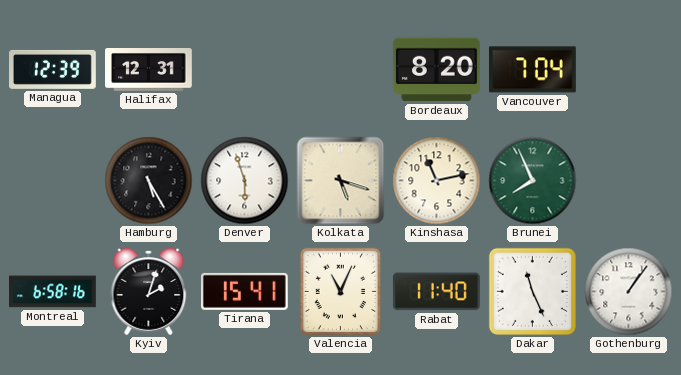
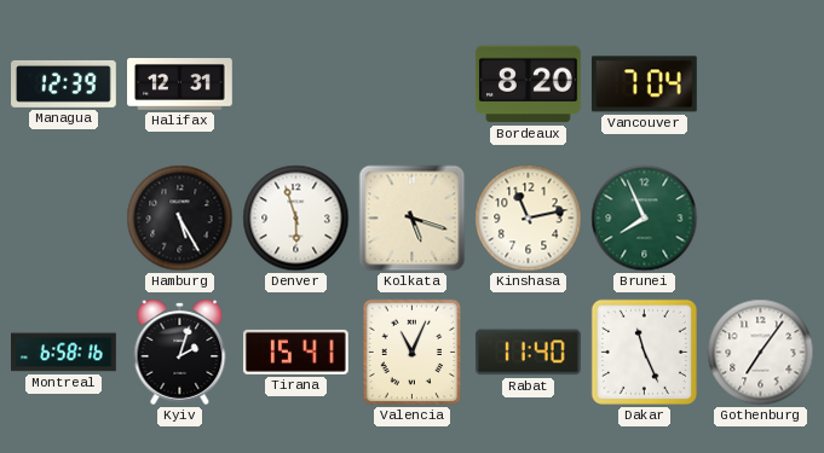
Gothenburg: 1:06 -> 7:06
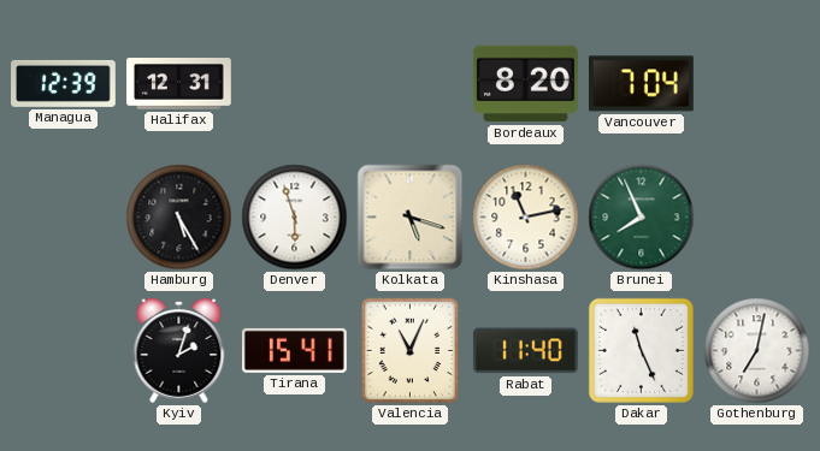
Montreal: 6:58 -> none
Gothenburg: 7:06 -> 7:02
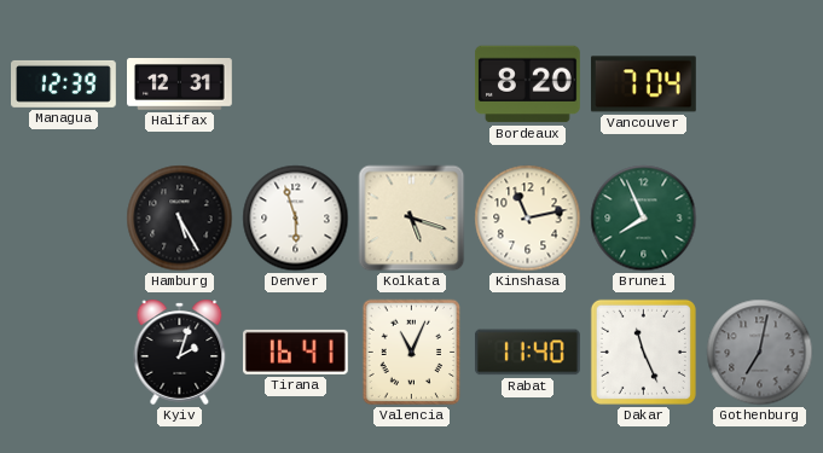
Tirana: 15:41 -> 16:41
Gothenburg dial: white -> grey
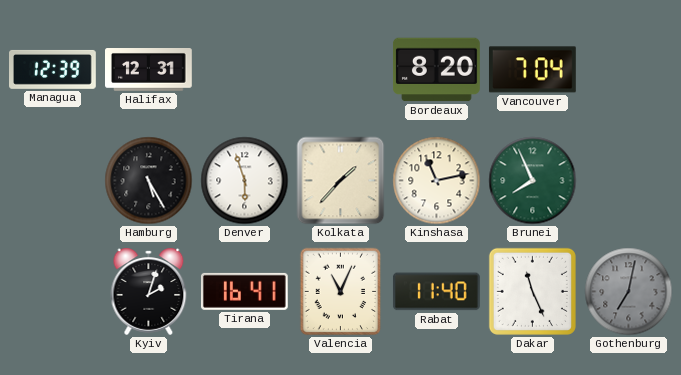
Kolkata: 5:18 -> 1:37
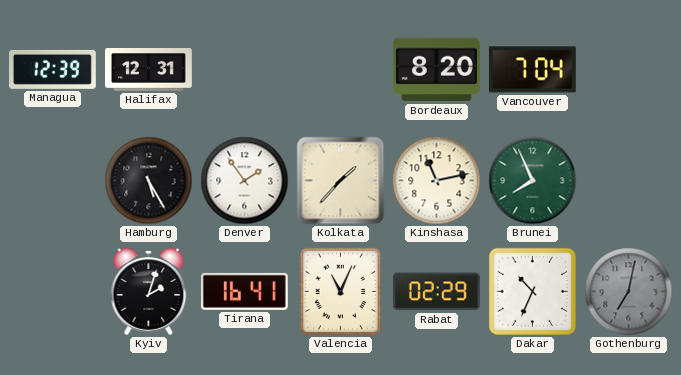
Denver: 5:57 -> 1:54
Rabat: 11:40 -> 02:29
Dakar: 11:26 -> 10:34
